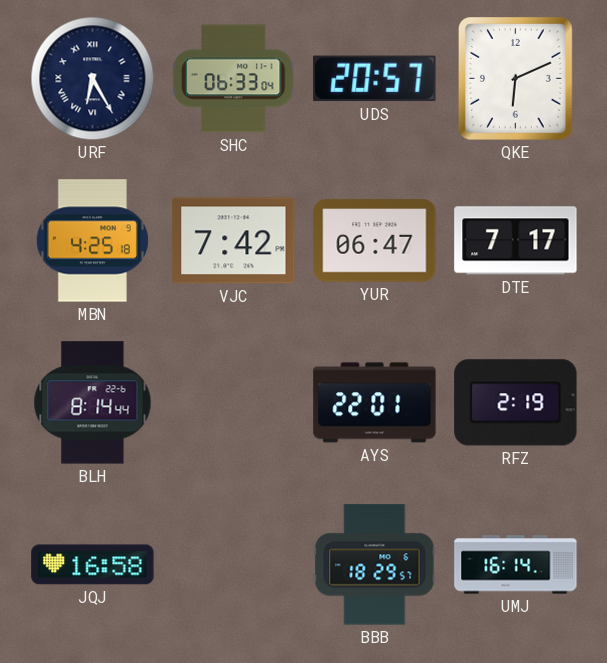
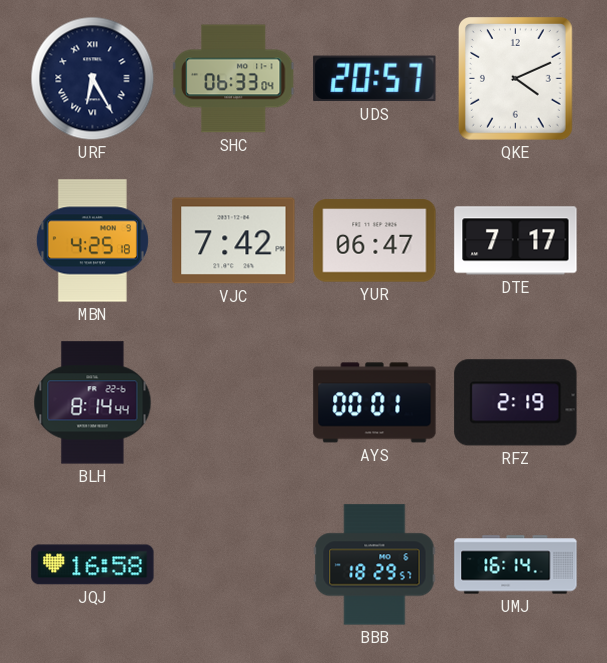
QKE: 6:11 -> 4:11
AYS: 22:01 -> 00:01
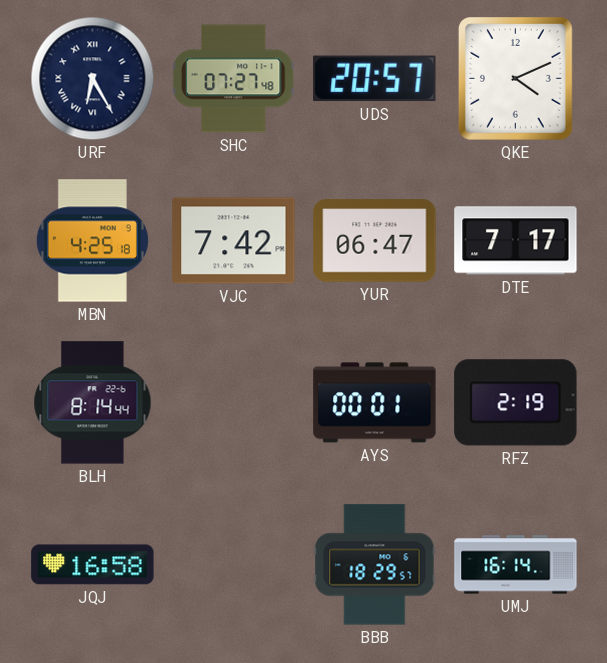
SHC: 06:33 -> 07:27
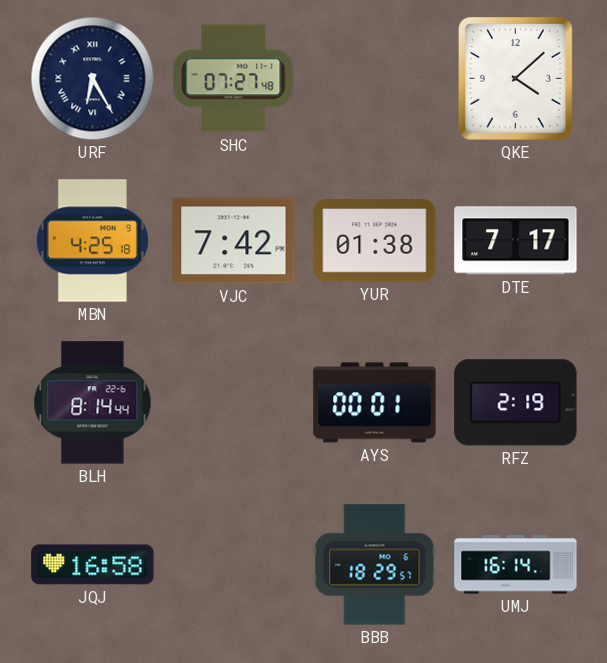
UDS: 20:57 -> none
QKE: 4:11 -> 4:08
YUR: 06:47 -> 01:38
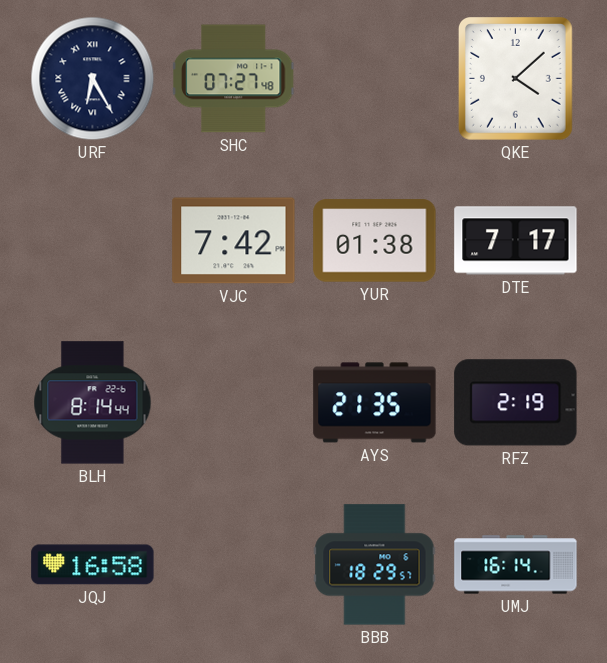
MBN: 4:25 -> none
AYS: 00:01 -> 21:35
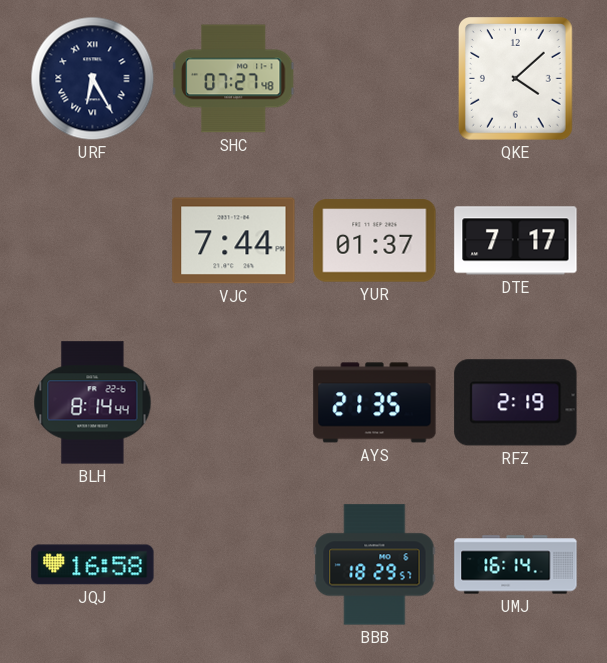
VJC: 7:42 -> 7:44
YUR: 01:38 -> 01:37
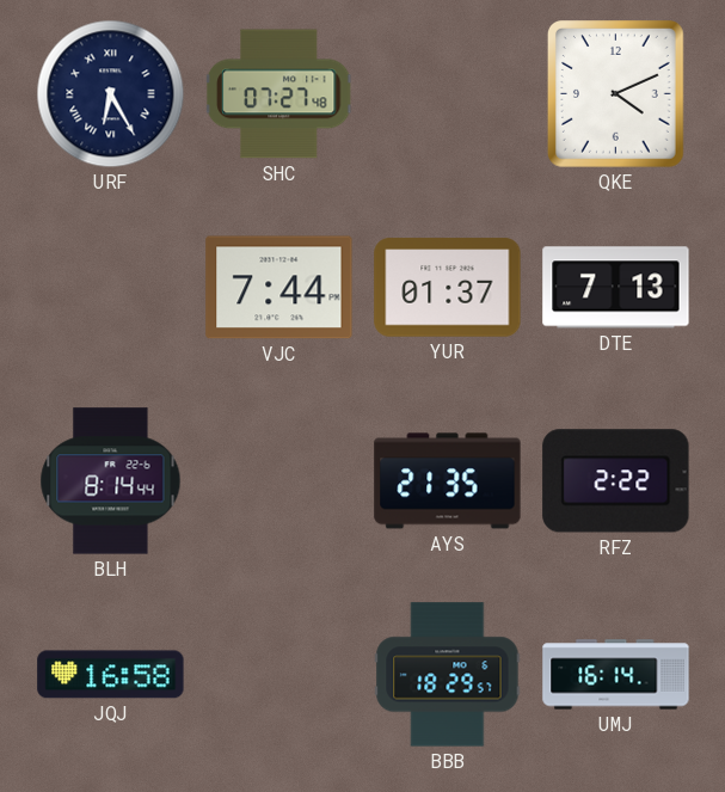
QKE: 4:08 -> 4:11
DTE: 7:17 -> 7:13
RFZ: 2:19 -> 2:22
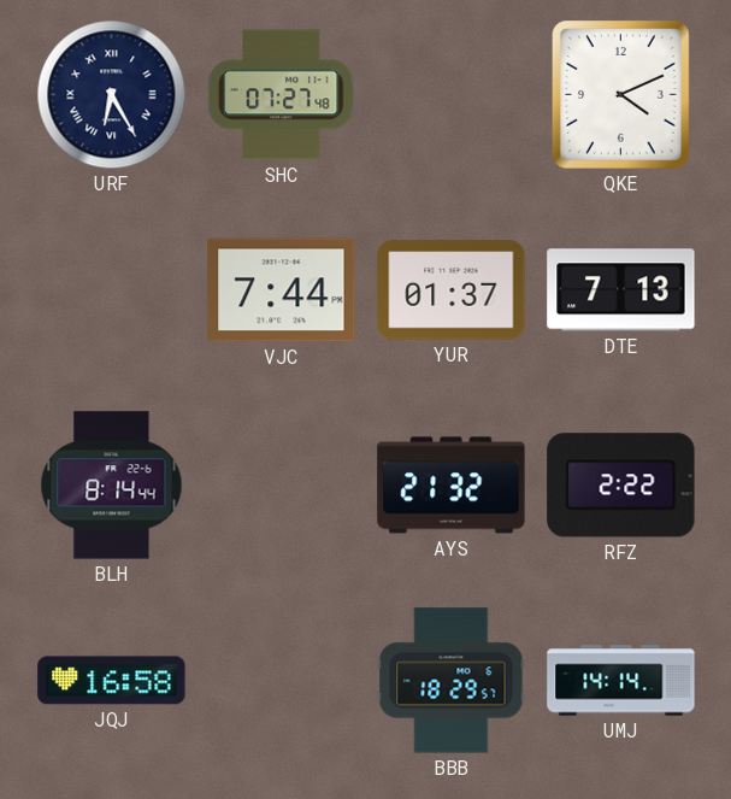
AYS: 21:35 -> 21:32
UMJ: 16:14 -> 14:14
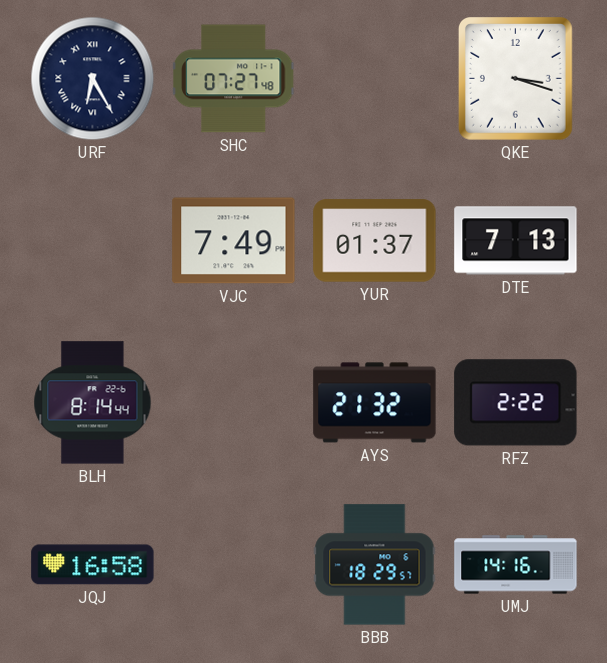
QKE: 4:11 -> 3:18
VJC: 7:44 -> 7:49
UMJ: 14:14 -> 14:16
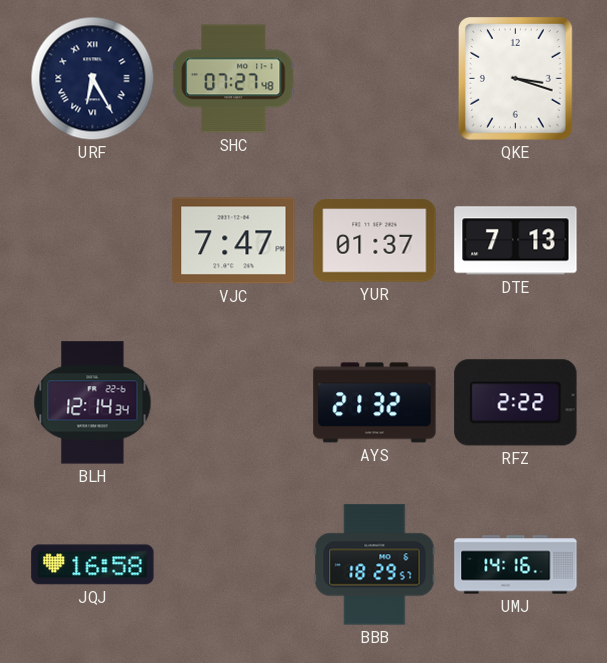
VJC: 7:49 -> 7:47
BLH: 8:14 -> 12:14
